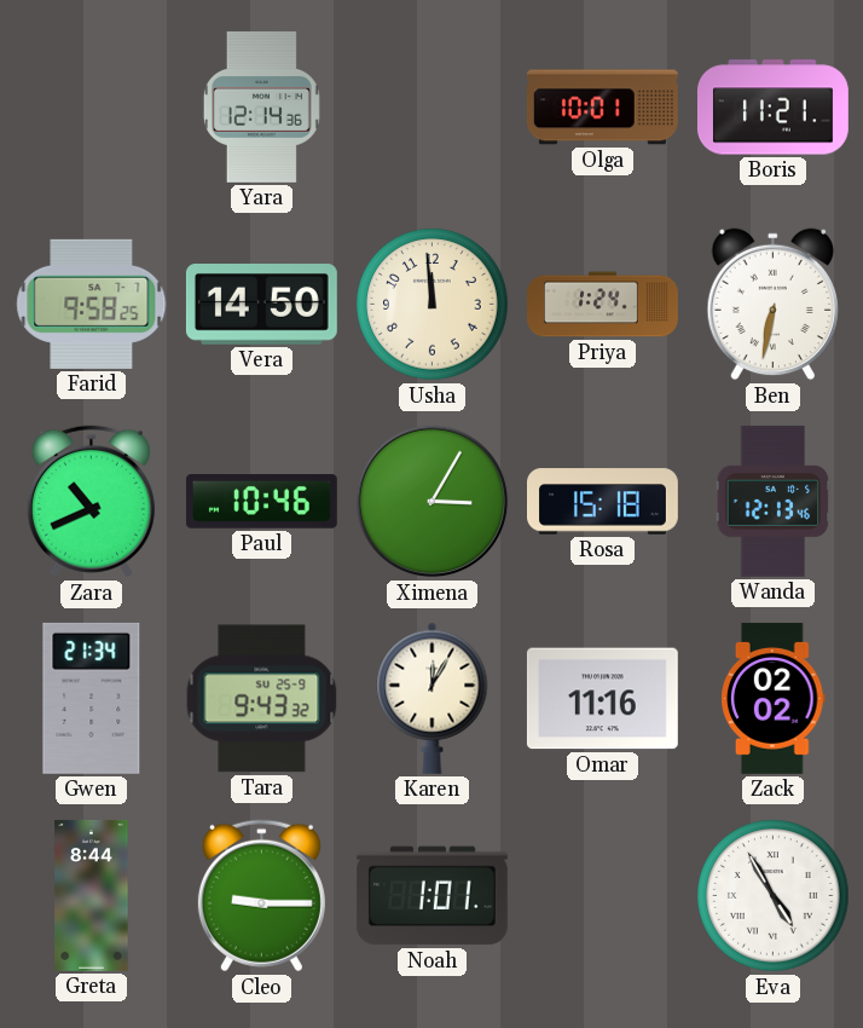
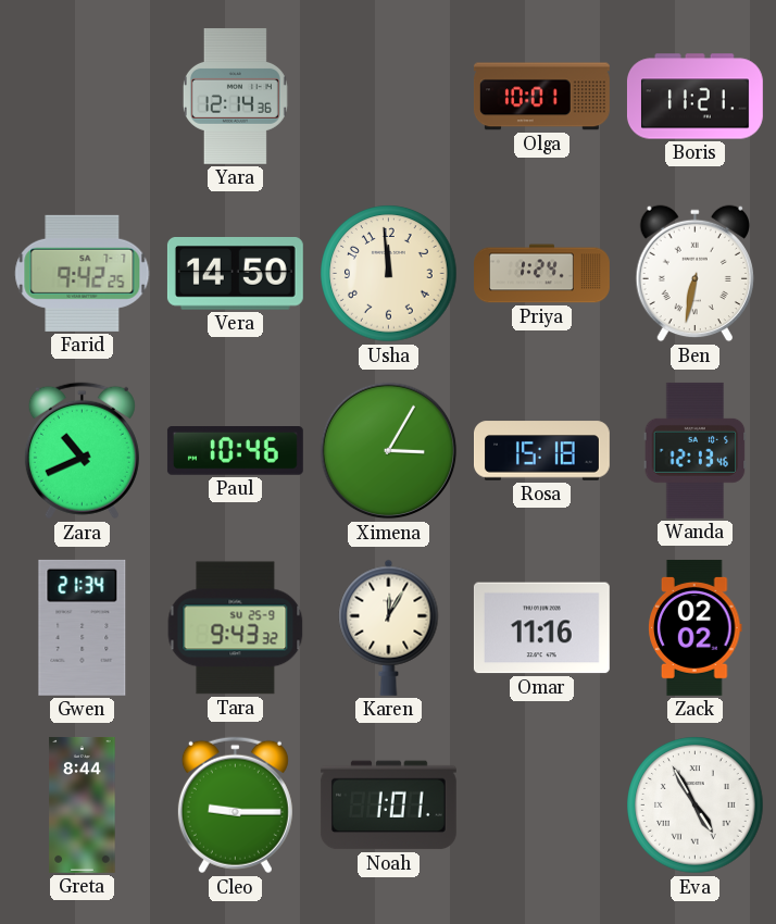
Farid: 9:58 -> 9:42
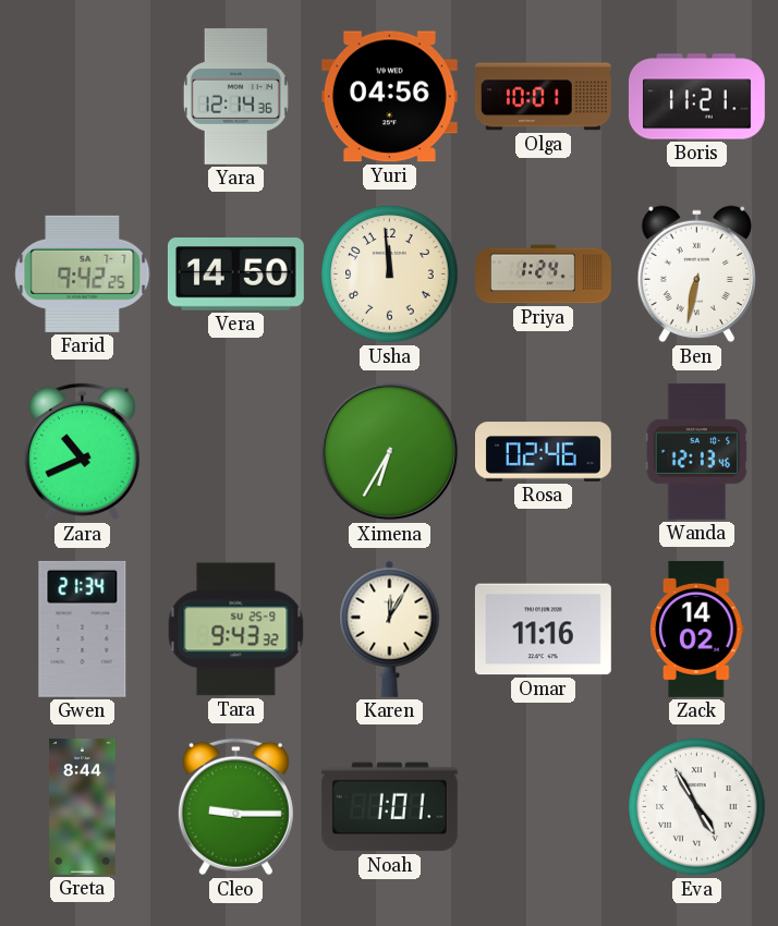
Yuri: none -> 04:56
Paul: 10:46 -> none
Ximena: 3:05 -> 6:35
Rosa: 15:18 -> 02:46
Zack: 02:02 -> 14:02
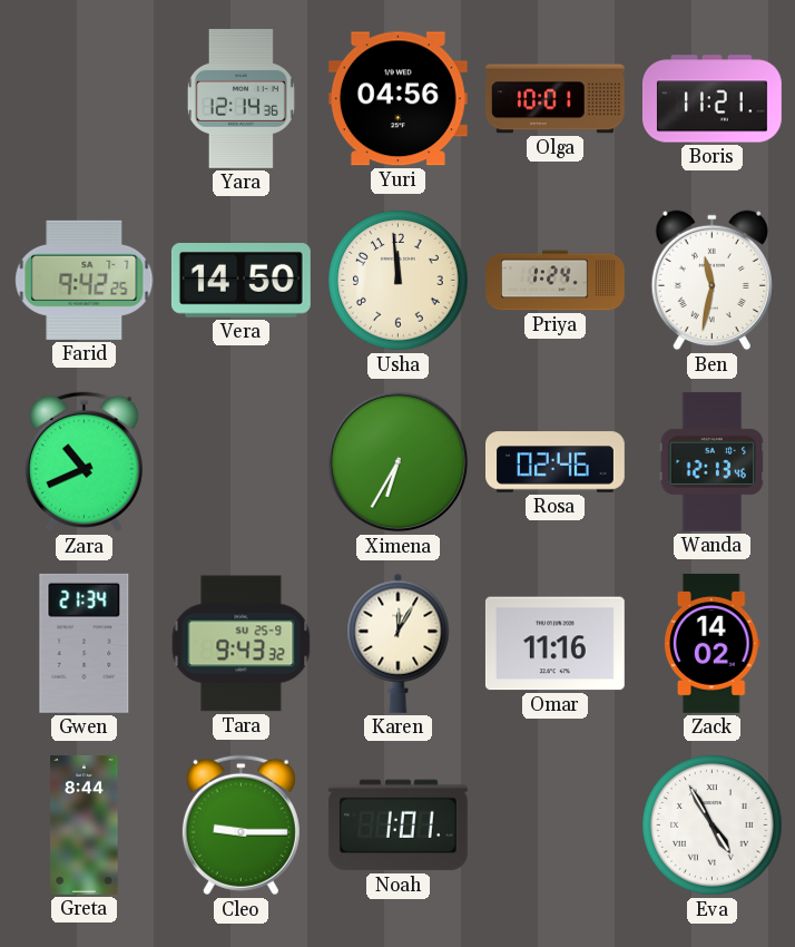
Ben: 6:32 -> 11:32
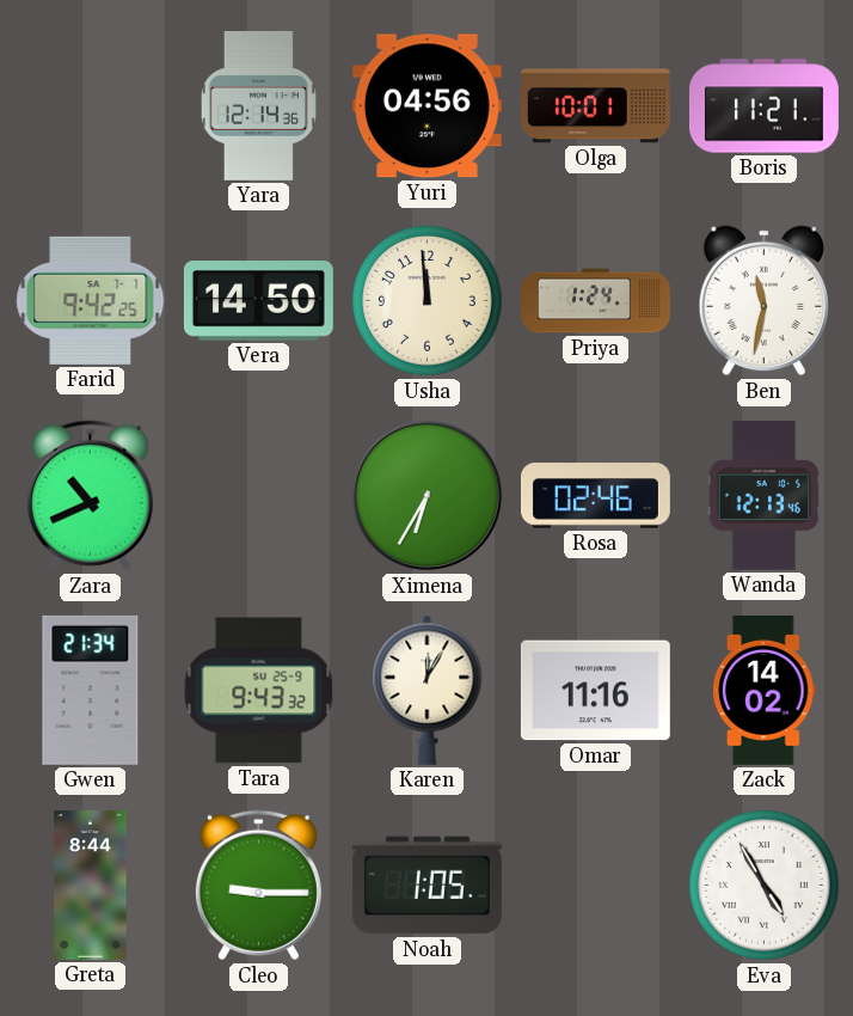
Noah: 1:01 -> 1:05
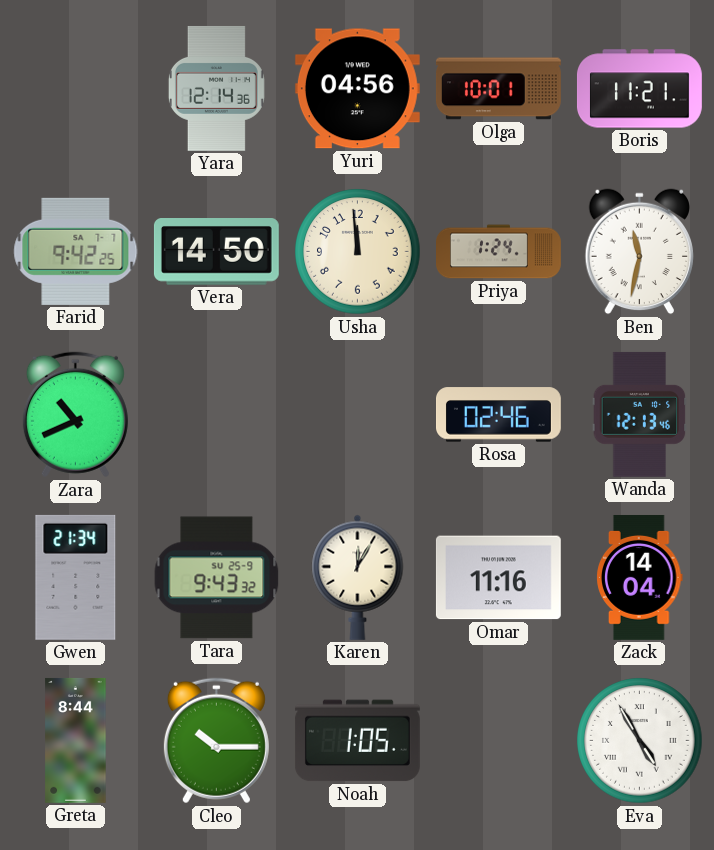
Ximena: 6:35 -> none
Zack: 14:02 -> 14:04
Cleo: 9:15 -> 10:15
